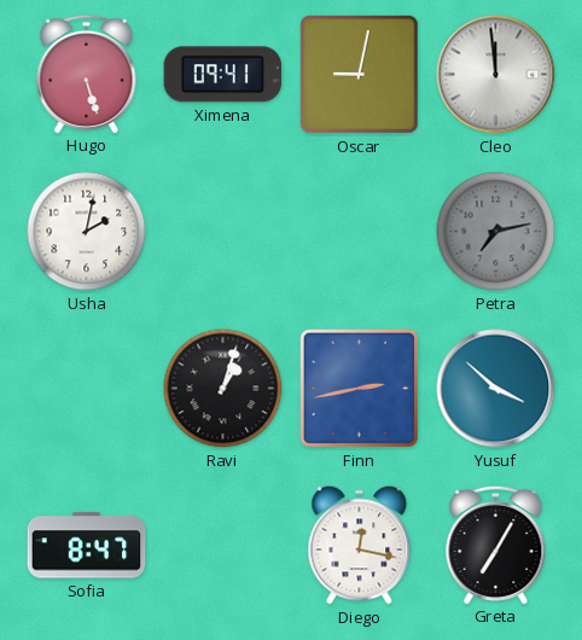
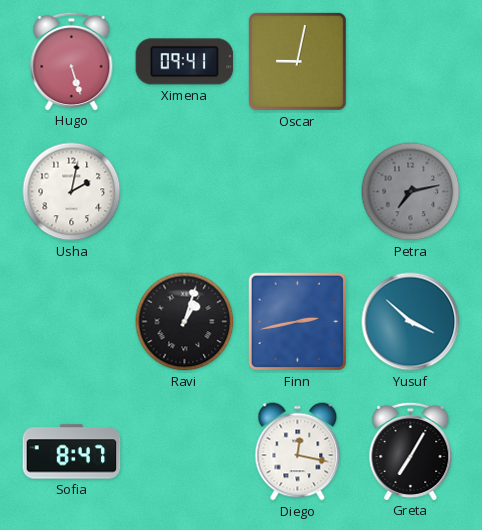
Cleo: 11:59 -> none
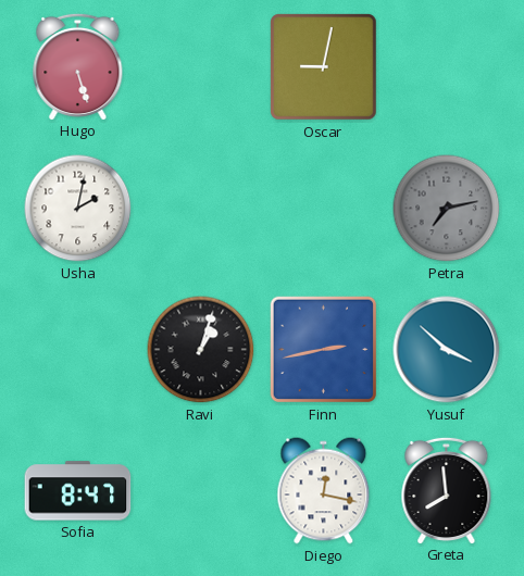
Ximena: 09:41 -> none
Greta: 7:05 -> 7:59
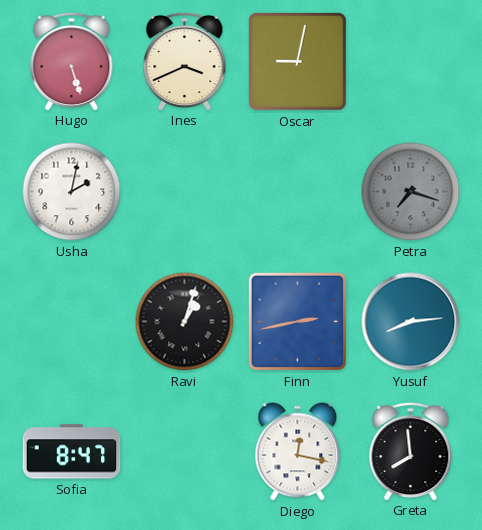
Ines: none -> 3:41
Petra: 7:13 -> 7:18
Yusuf: 3:52 -> 8:14
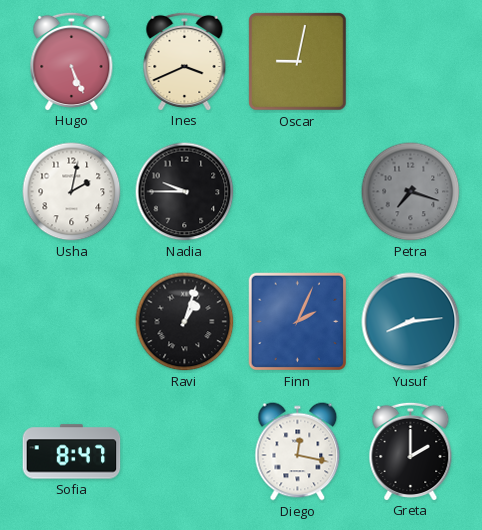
Hugo: 5:27 -> 5:26
Nadia: none -> 9:45
Finn: 2:43 -> 2:04
Greta: 7:59 -> 2:00
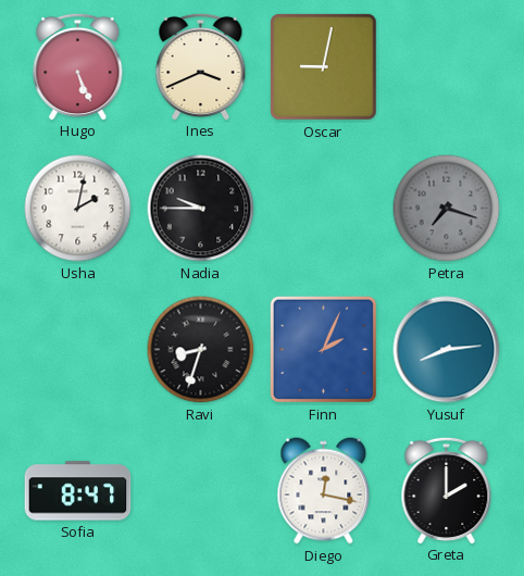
Ravi: 1:03 -> 8:33
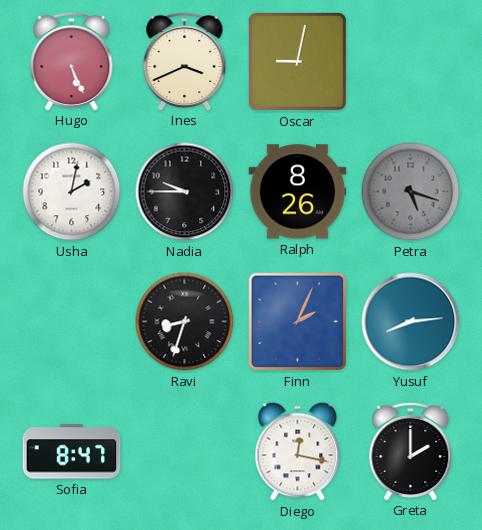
Ralph: none -> 8:26
Petra: 7:18 -> 5:18
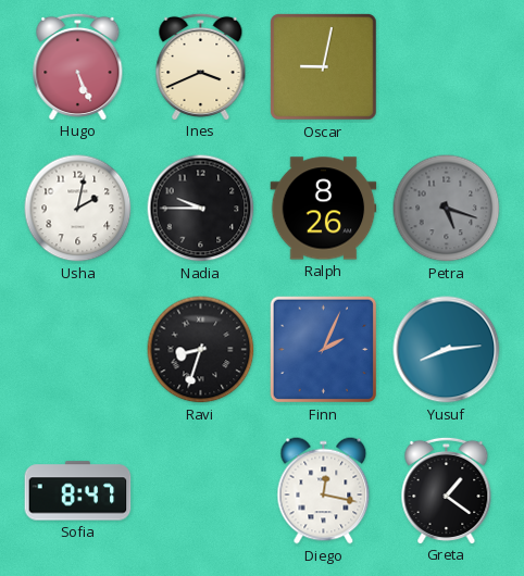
Greta: 2:00 -> 1:21
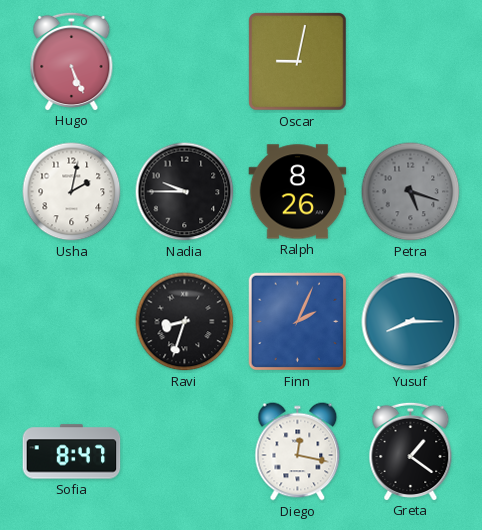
Ines: 3:41 -> none
Yusuf: 8:14 -> 8:15
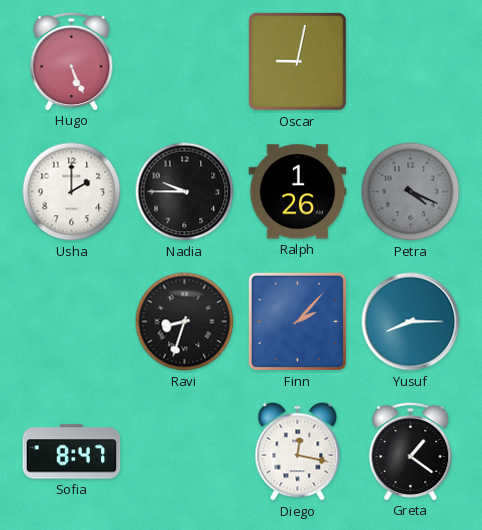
Usha: 2:02 -> 2:00
Ralph: 8:26 -> 1:26
Petra: 5:18 -> 4:19
Finn: 2:04 -> 2:07
